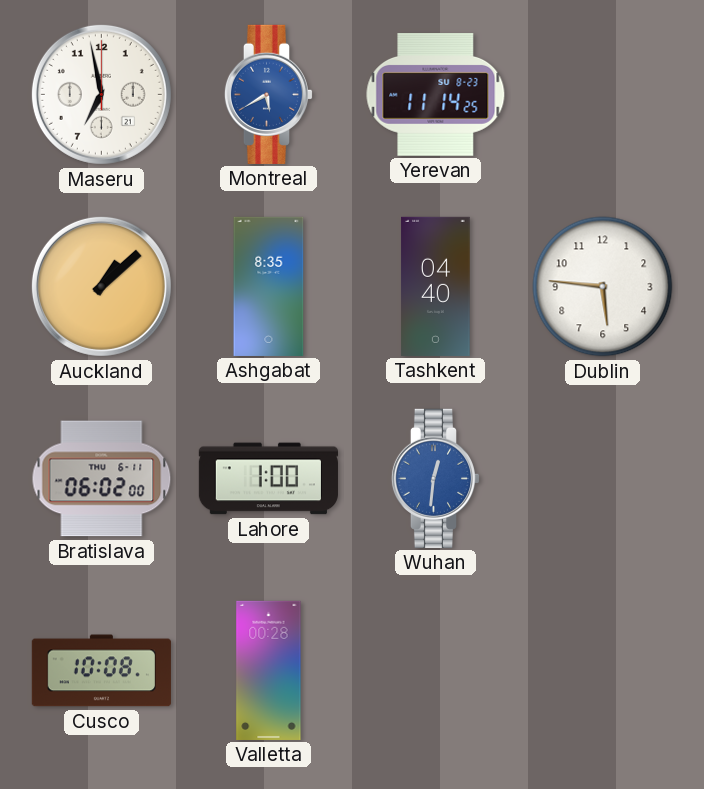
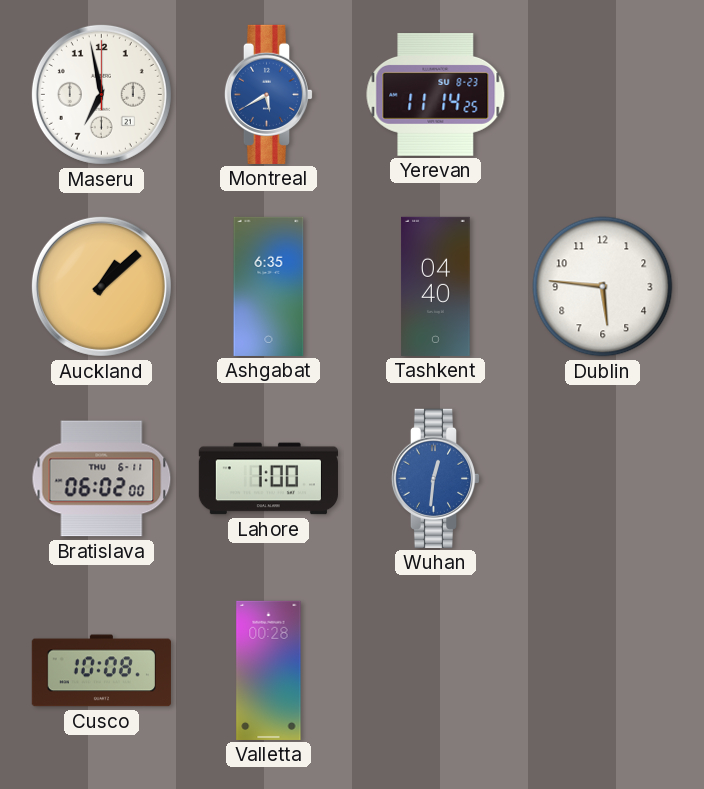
Ashgabat: 8:35 -> 6:35
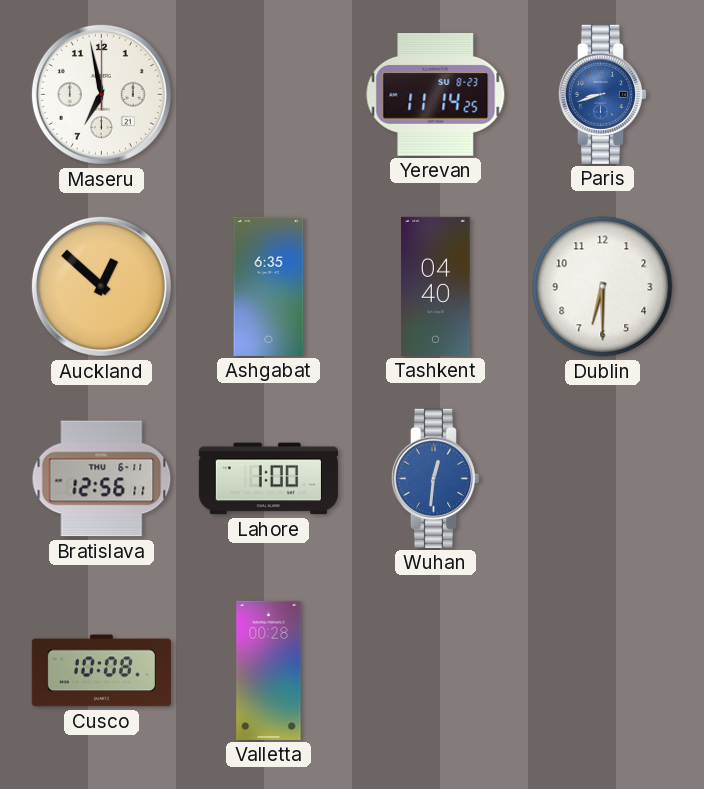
Montreal: 5:40 -> none
Paris: none -> 8:42
Auckland: 1:08 -> 12:52
Dublin: 5:46 -> 6:30
Bratislava: 06:02 -> 12:56
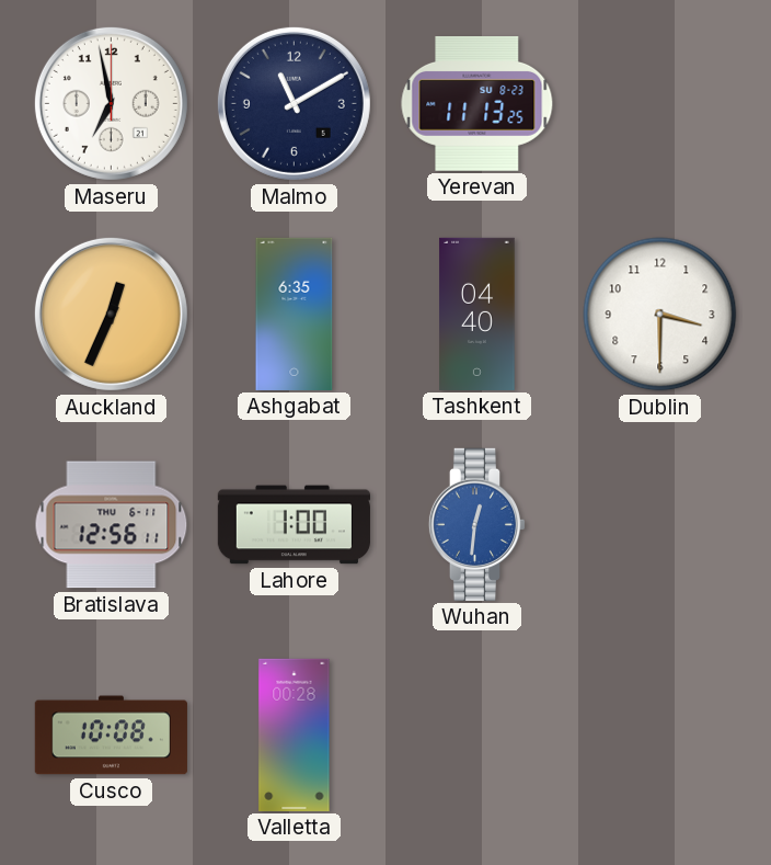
Malmo: none -> 11:10
Yerevan: 11:14 -> 11:13
Paris: 8:42 -> none
Auckland: 12:52 -> 12:34
Dublin: 6:30 -> 3:30
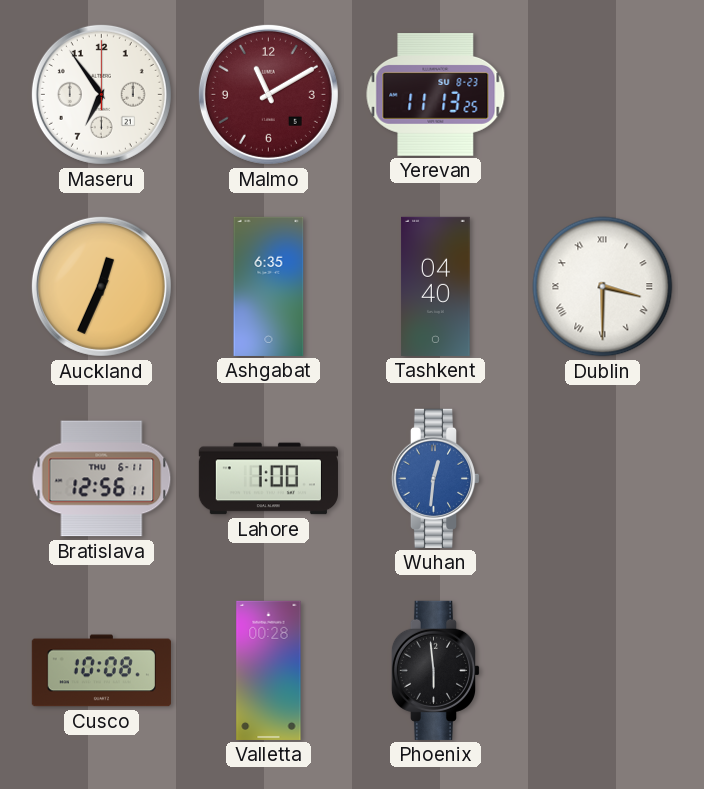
Maseru: 6:58 -> 6:54
Malmo dial: navy -> burgundy
Dublin numerals: Arabic -> Roman
Phoenix: none -> 5:59
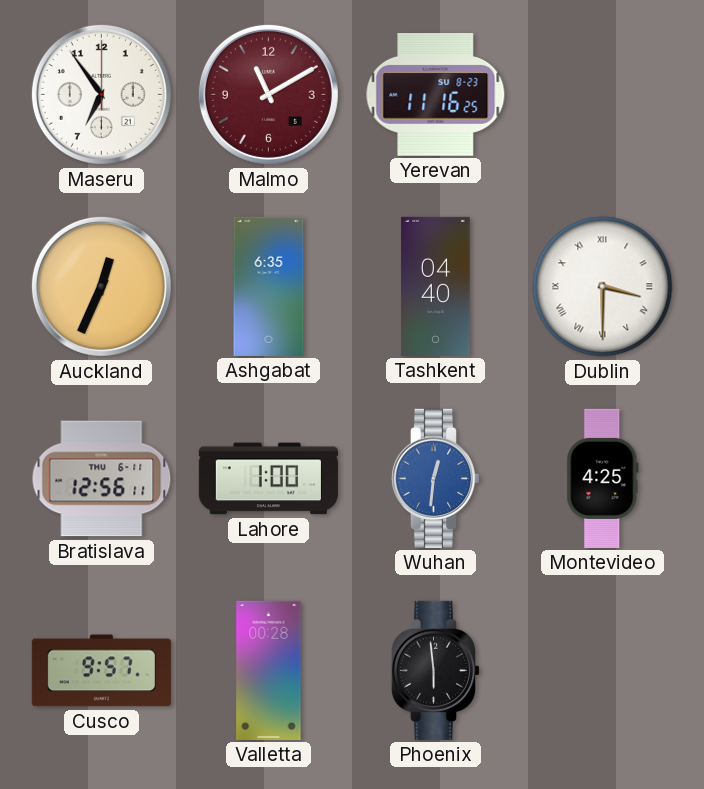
Yerevan: 11:13 -> 11:16
Montevideo: none -> 4:25
Cusco: 10:08 -> 9:57
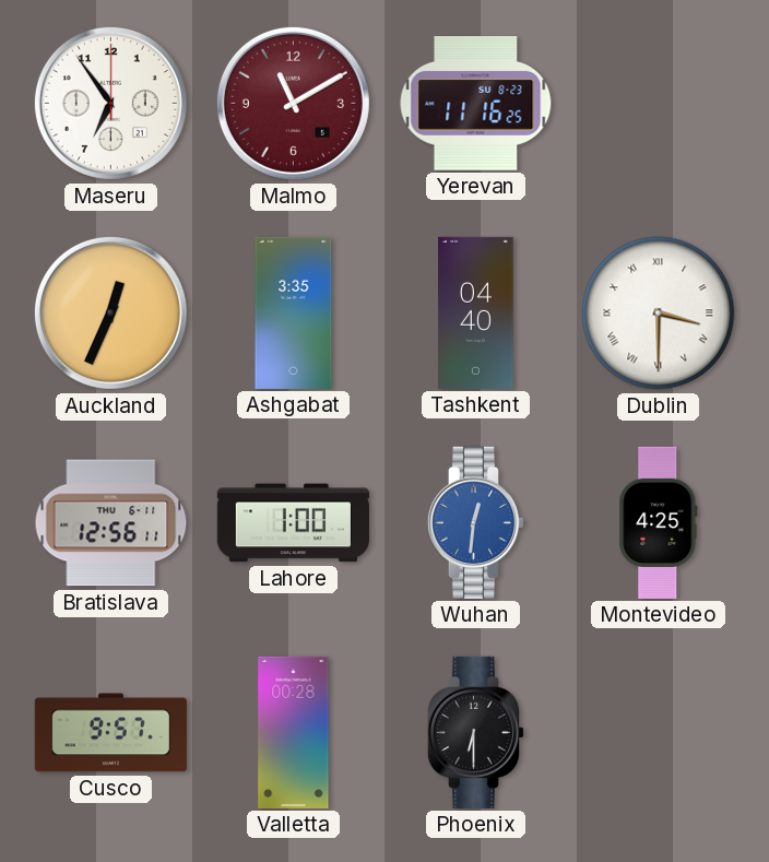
Ashgabat: 6:35 -> 3:35
Phoenix: 5:59 -> 6:30
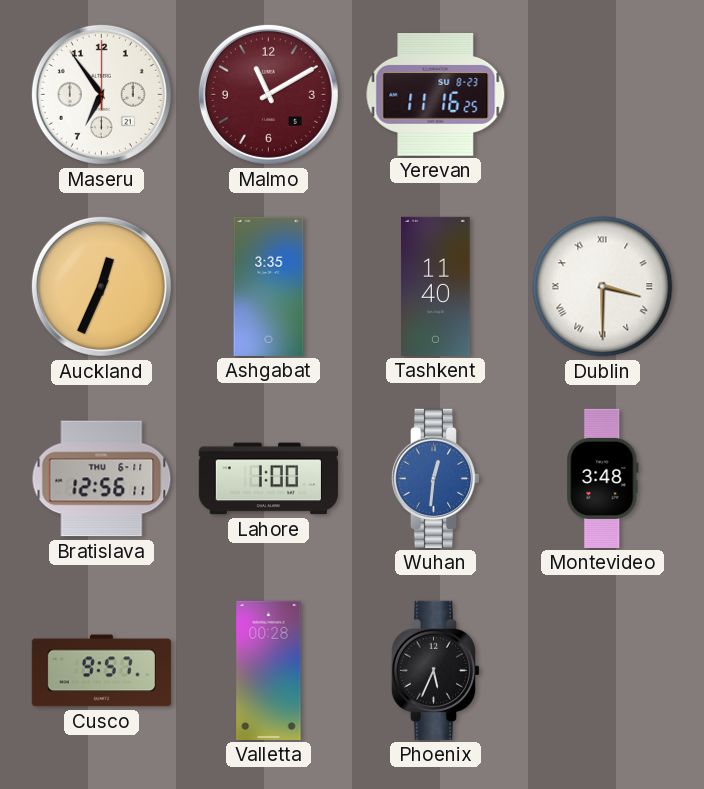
Tashkent: 04:40 -> 11:40
Montevideo: 4:25 -> 3:48
Phoenix: 6:30 -> 5:34
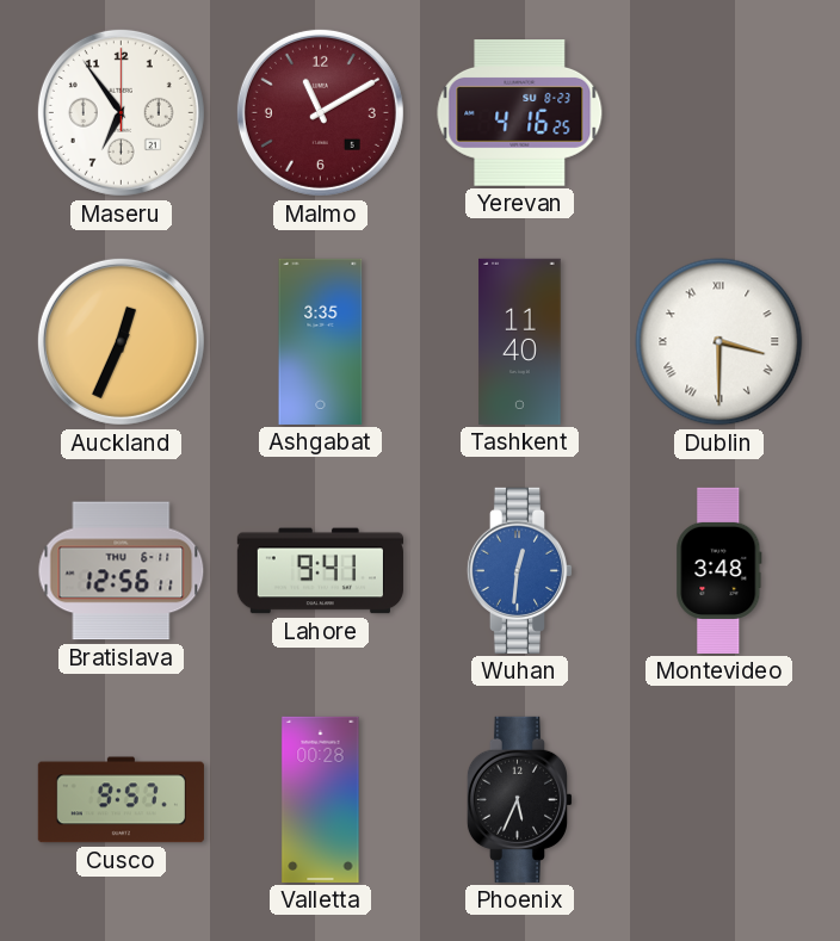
Yerevan: 11:16 -> 4:16
Lahore: 1:00 -> 9:41
